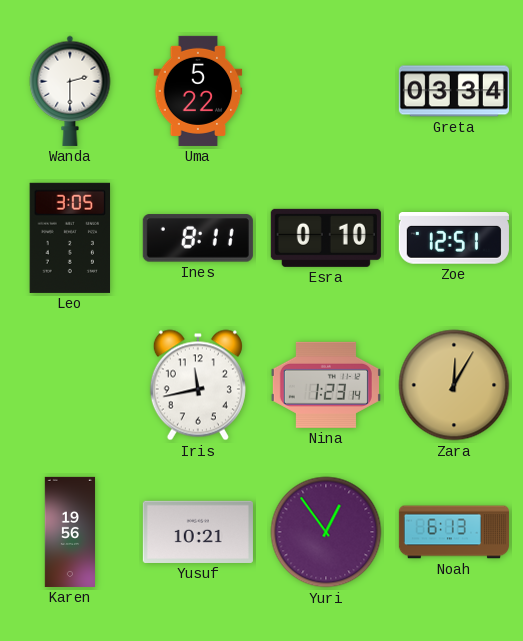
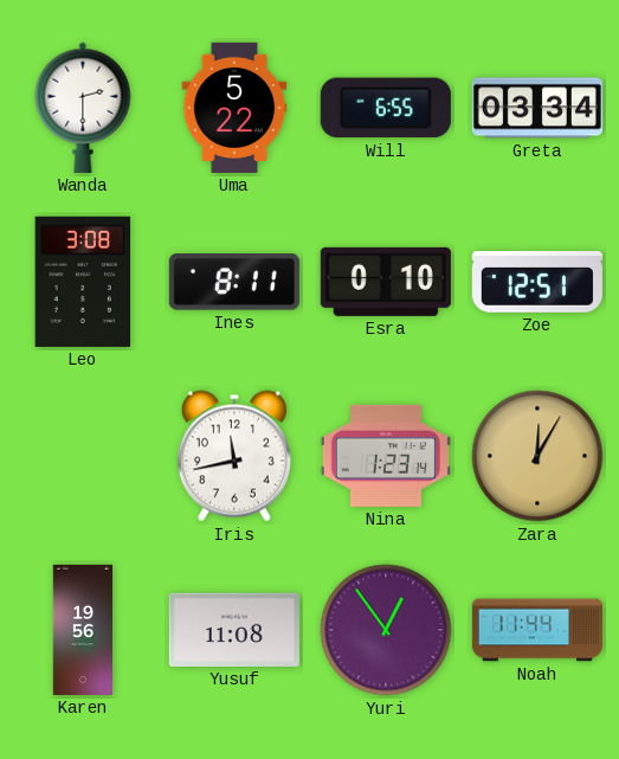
Will: none -> 6:55
Leo: 3:05 -> 3:08
Yusuf: 10:21 -> 11:08
Noah: 6:13 -> 11:44
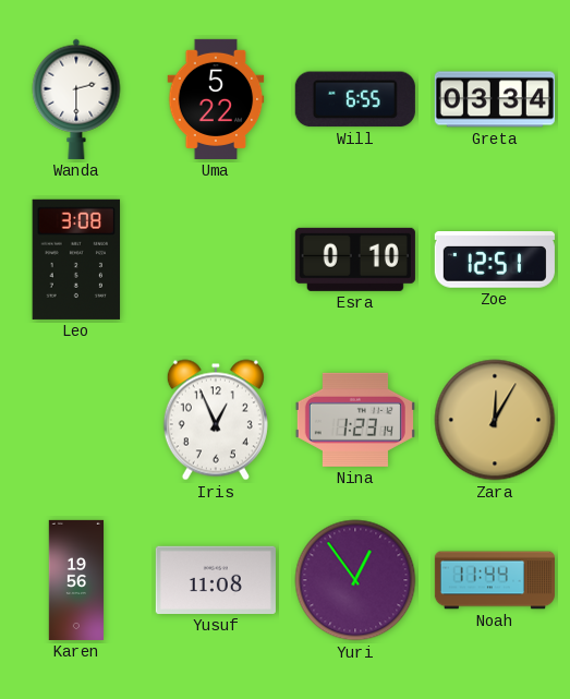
Ines: 8:11 -> none
Iris: 11:43 -> 12:56
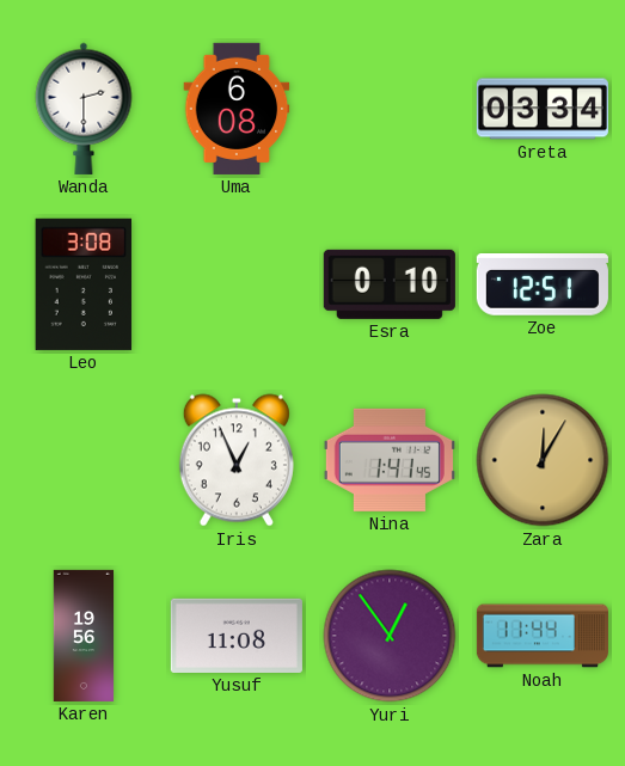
Uma: 5:22 -> 6:08
Will: 6:55 -> none
Nina: 1:23 -> 1:41
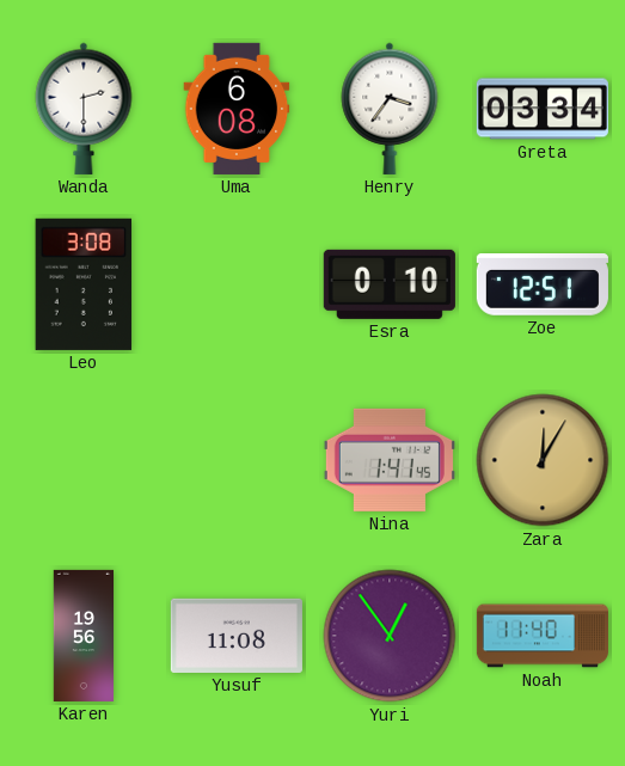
Henry: none -> 3:36
Iris: 12:56 -> none
Noah: 11:44 -> 11:40
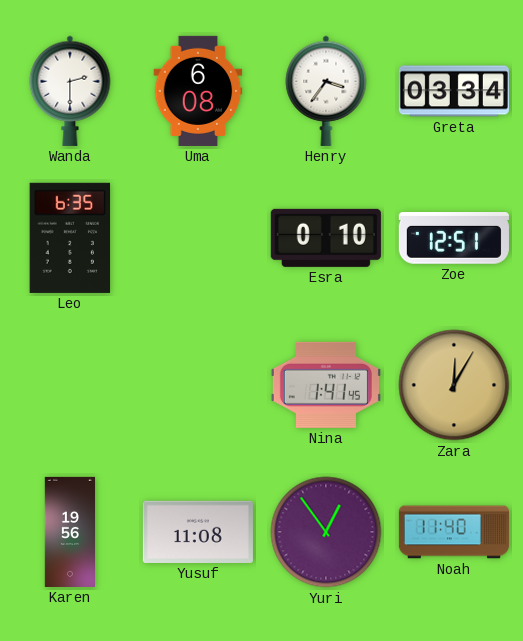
Leo: 3:08 -> 6:35
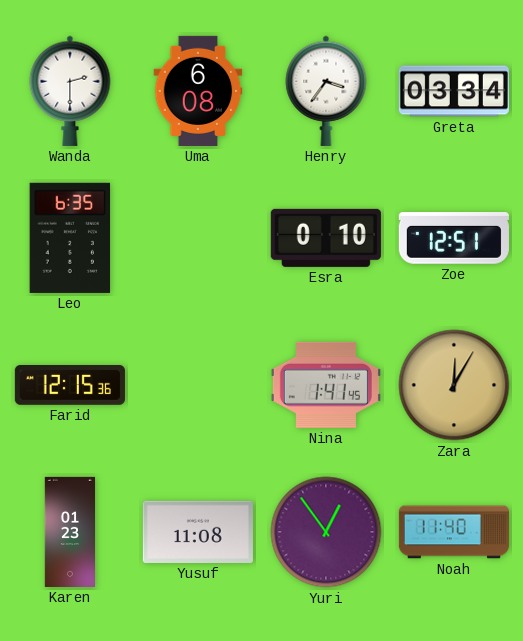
Farid: none -> 12:15
Karen: 19:56 -> 01:23
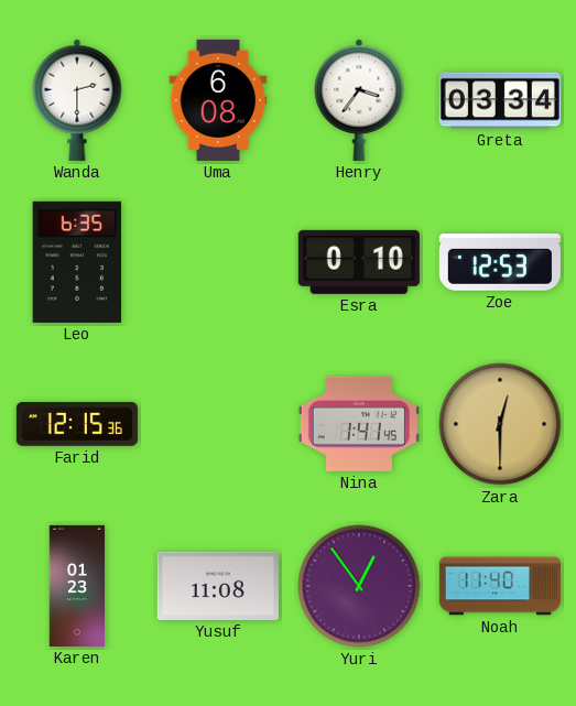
Zoe: 12:51 -> 12:53
Zara: 12:05 -> 12:30
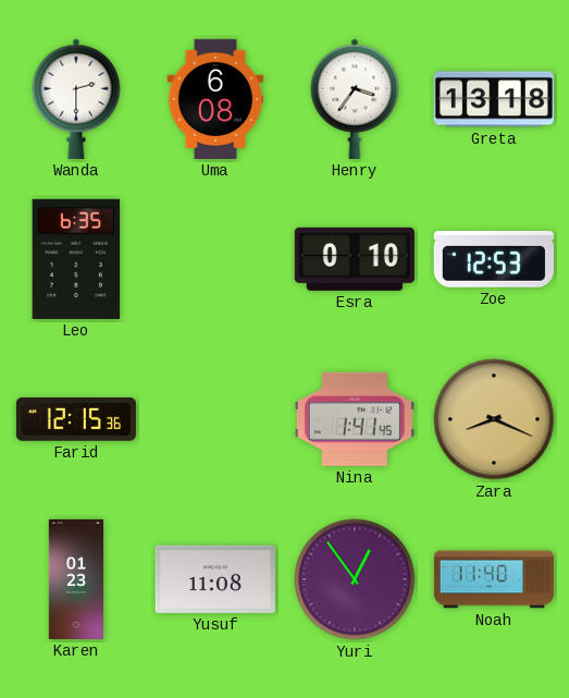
Greta: 03:34 -> 13:18
Zara: 12:30 -> 8:19
